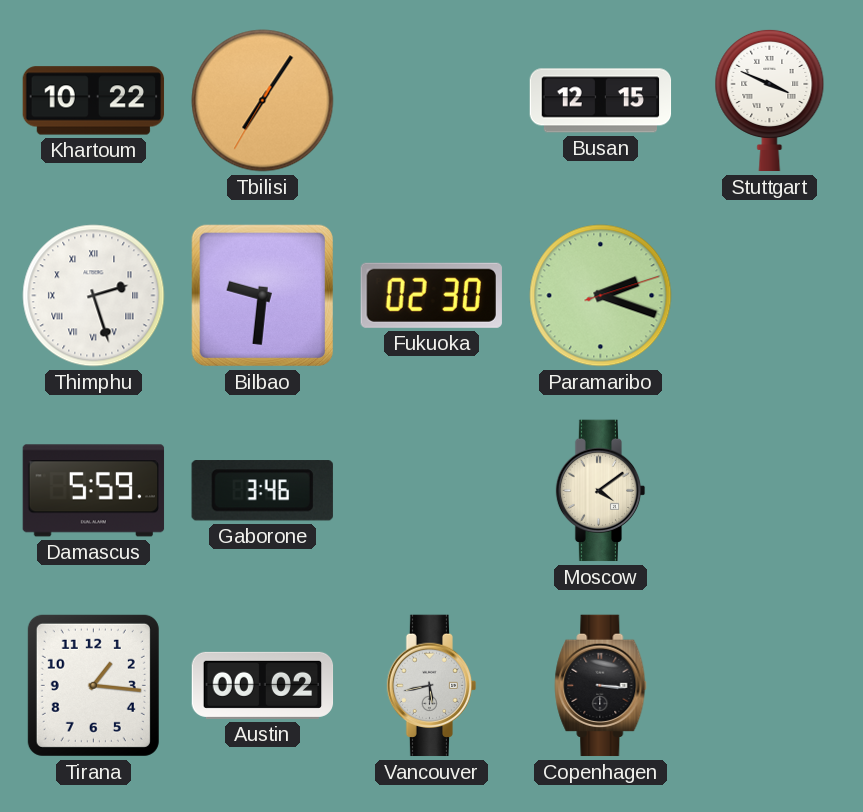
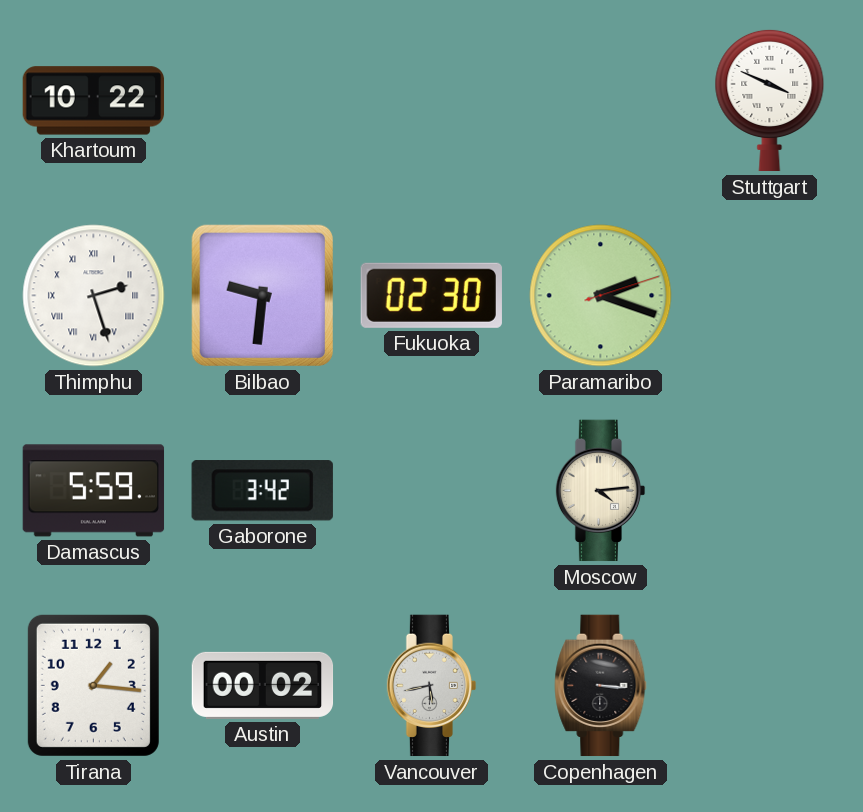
Tbilisi: 7:05 -> none
Busan: 12:15 -> none
Gaborone: 3:46 -> 3:42
Moscow: 4:09 -> 4:14
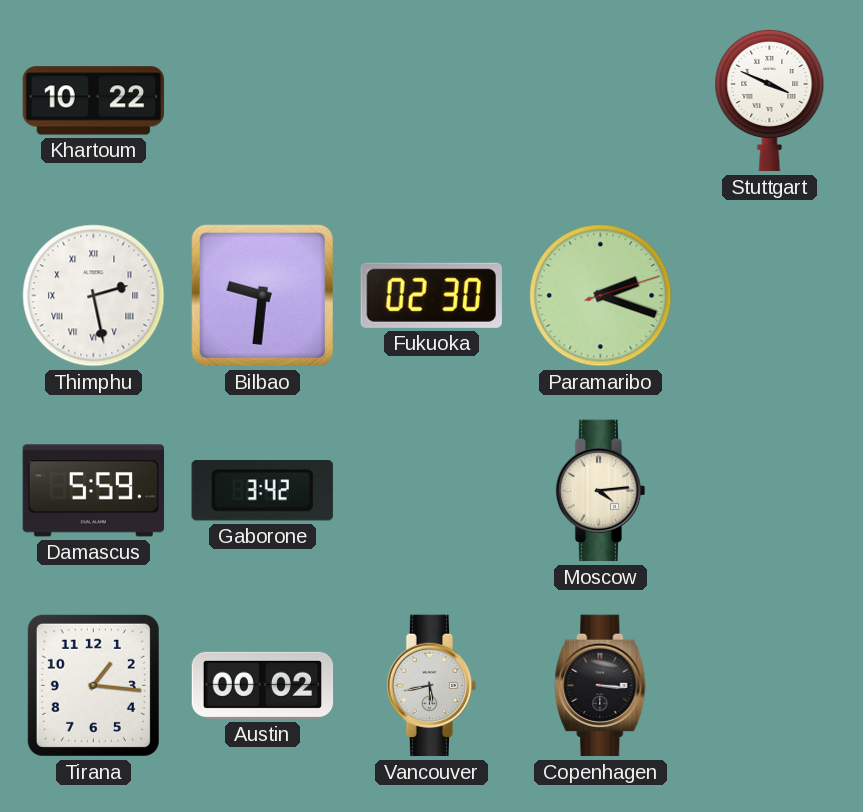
Thimphu: 2:27 -> 2:28
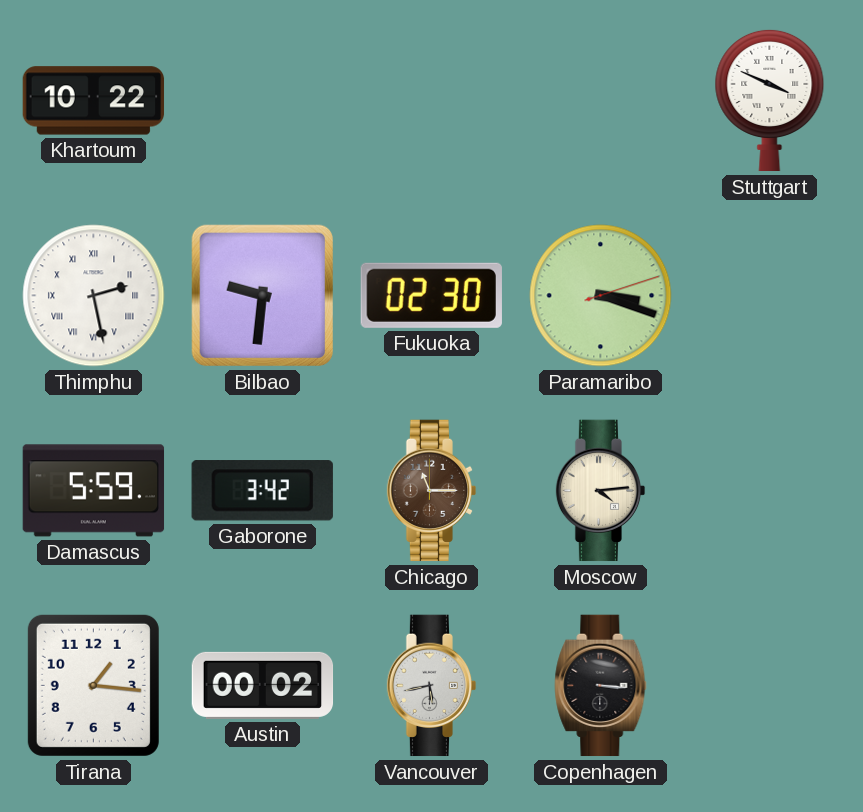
Paramaribo: 2:18 -> 3:18
Chicago: none -> 11:15
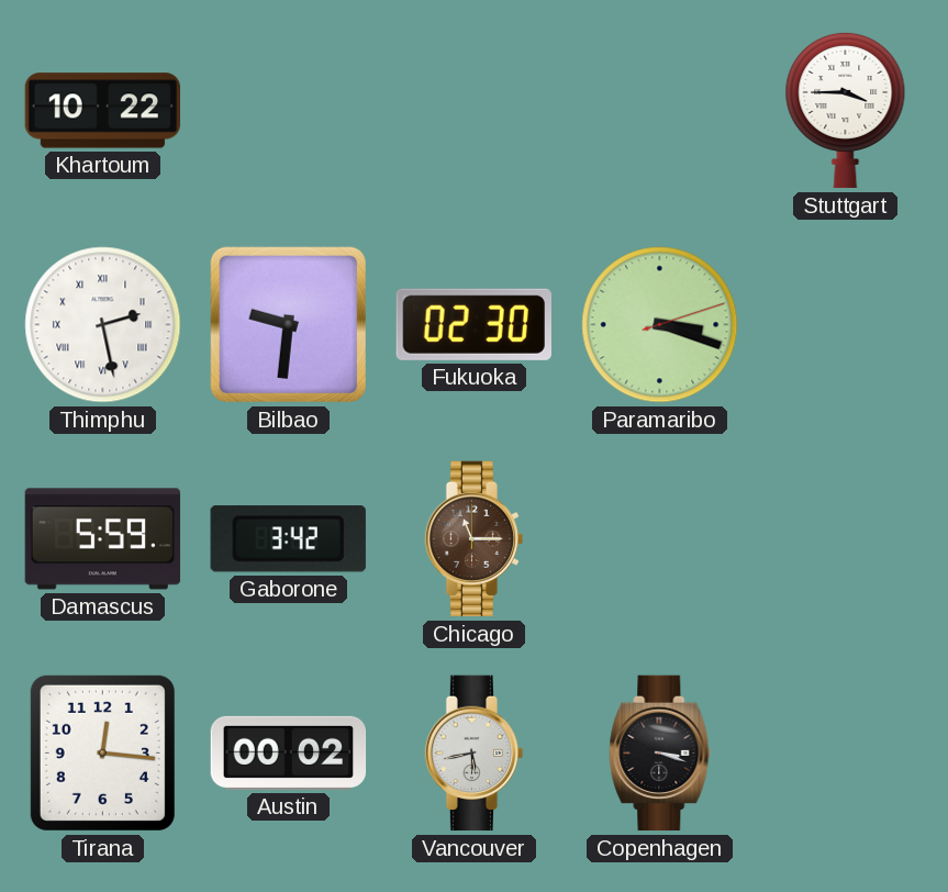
Stuttgart: 3:49 -> 3:45
Moscow: 4:14 -> none
Tirana: 1:16 -> 12:16
Copenhagen: 3:16 -> 3:18
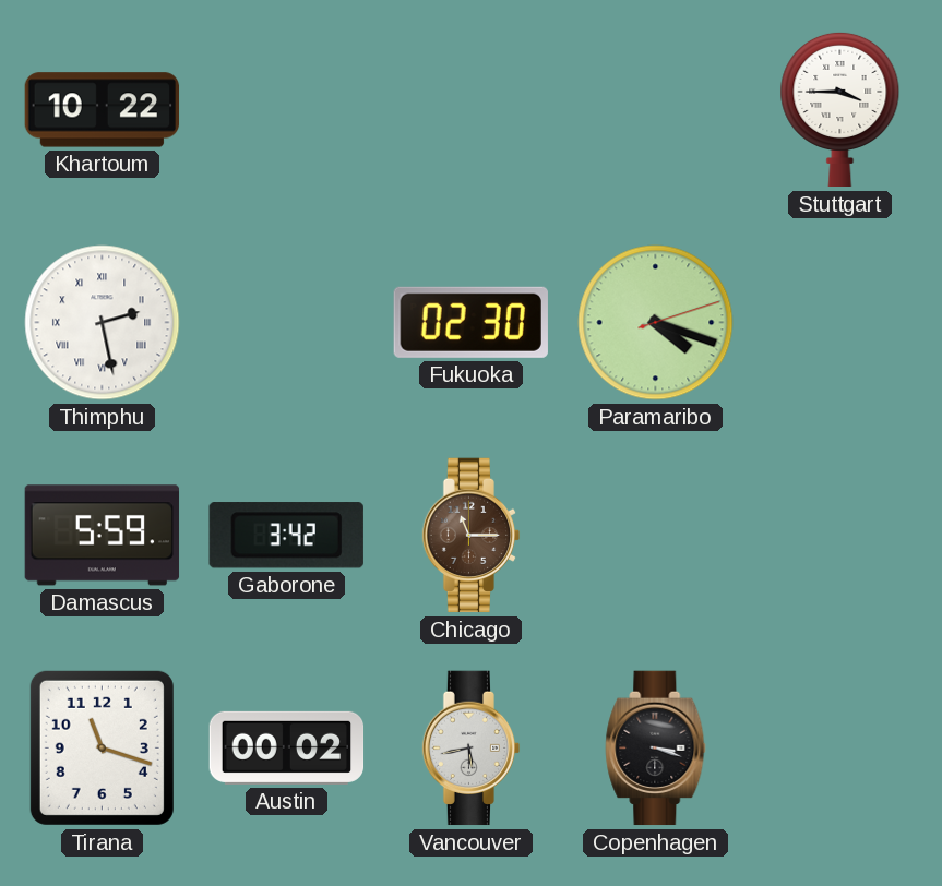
Bilbao: 9:31 -> none
Paramaribo: 3:18 -> 4:18
Tirana: 12:16 -> 11:18
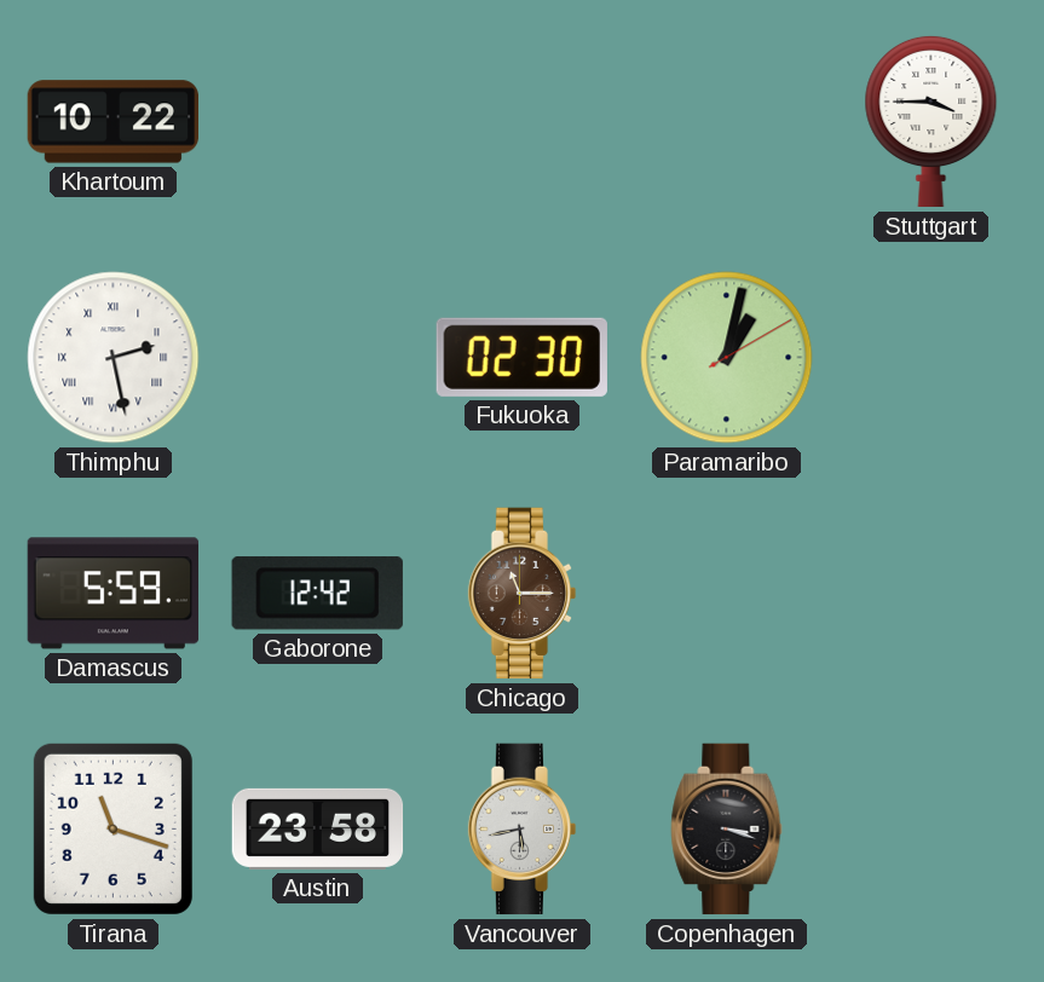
Paramaribo: 4:18 -> 1:02
Gaborone: 3:42 -> 12:42
Austin: 00:02 -> 23:58
